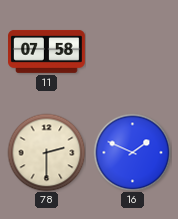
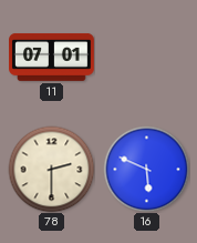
11: 07:58 -> 07:01
16: 1:49 -> 5:49
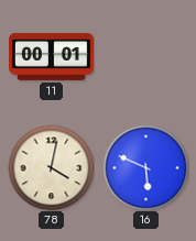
11: 07:01 -> 00:01
78: 2:30 -> 4:02
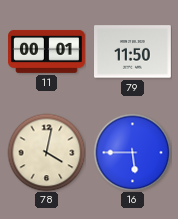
79: none -> 11:50
16: 5:49 -> 5:45
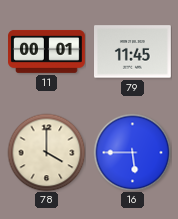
79: 11:50 -> 11:45
78: 4:02 -> 4:00
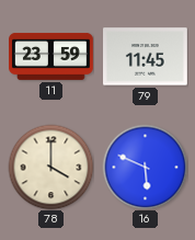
11: 00:01 -> 23:59
16: 5:45 -> 5:49
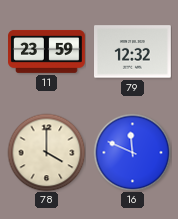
79: 11:45 -> 12:32
16: 5:49 -> 11:49
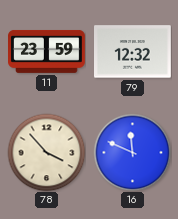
78: 4:00 -> 3:53
